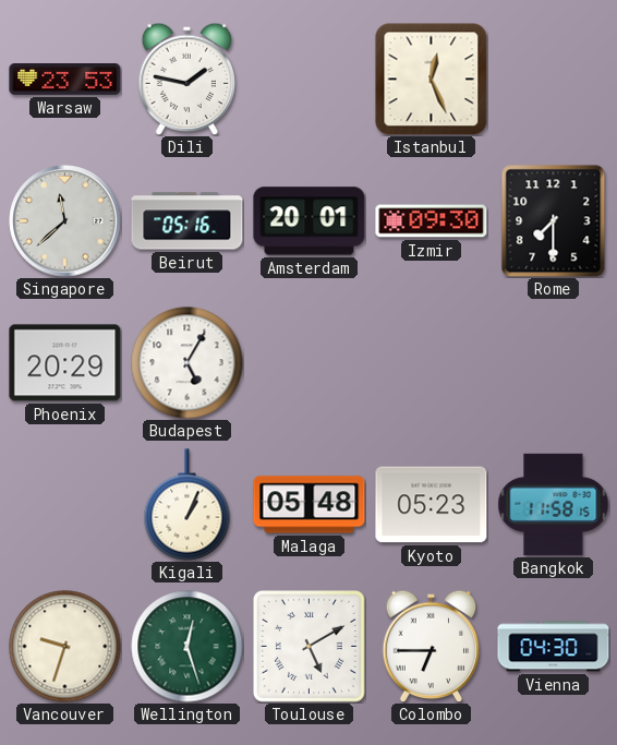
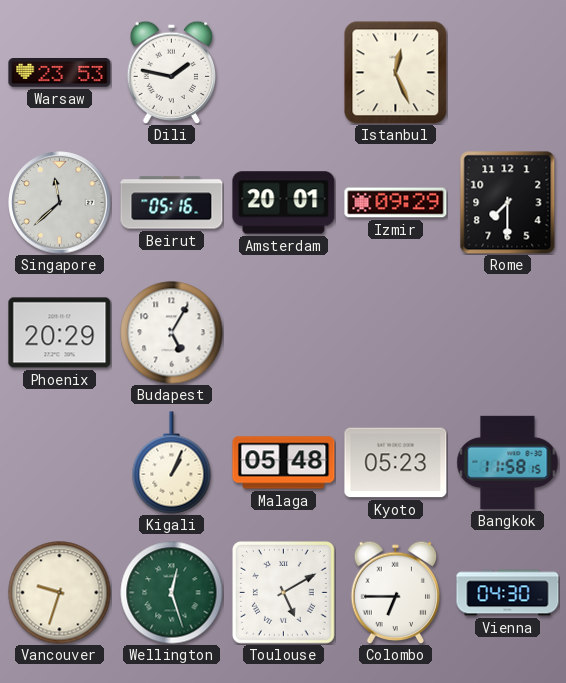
Izmir: 09:30 -> 09:29
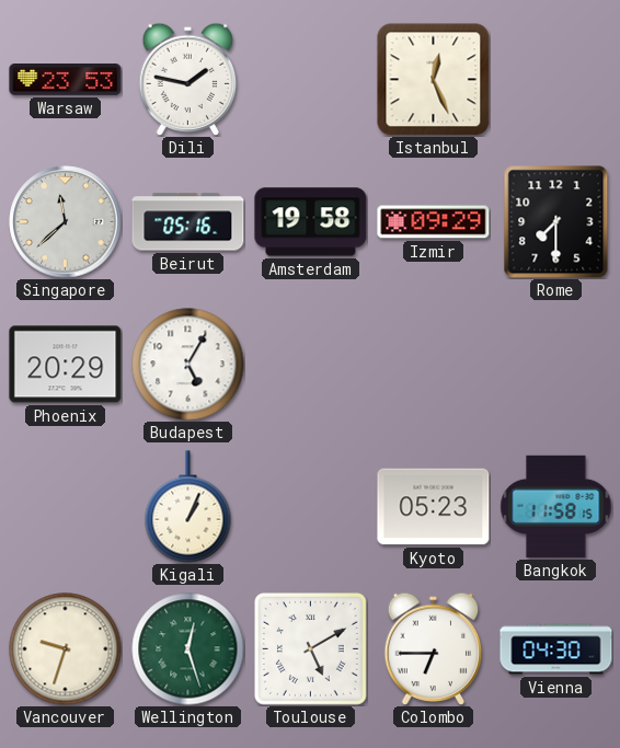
Amsterdam: 20:01 -> 19:58
Malaga: 05:48 -> none
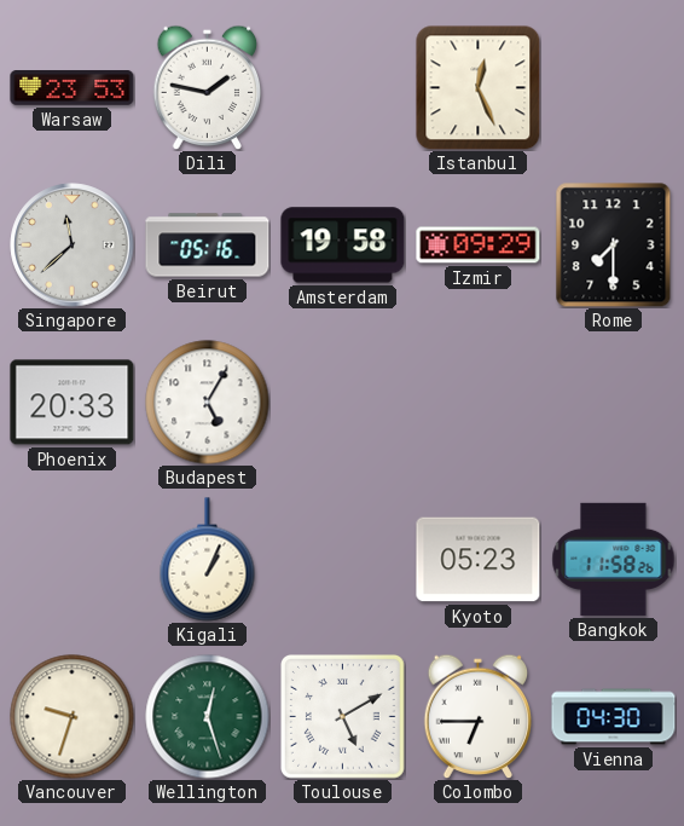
Phoenix: 20:29 -> 20:33
Bangkok: 11:58:15 -> 11:58:26
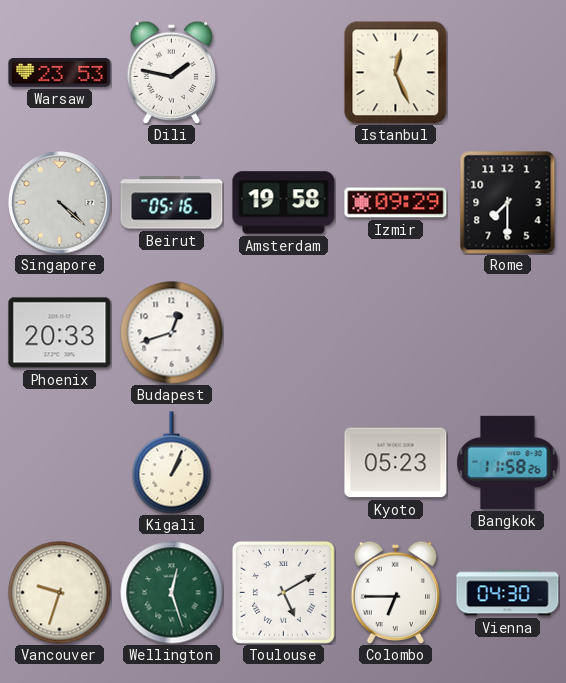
Singapore: 11:38 -> 4:22
Budapest: 5:05 -> 12:42
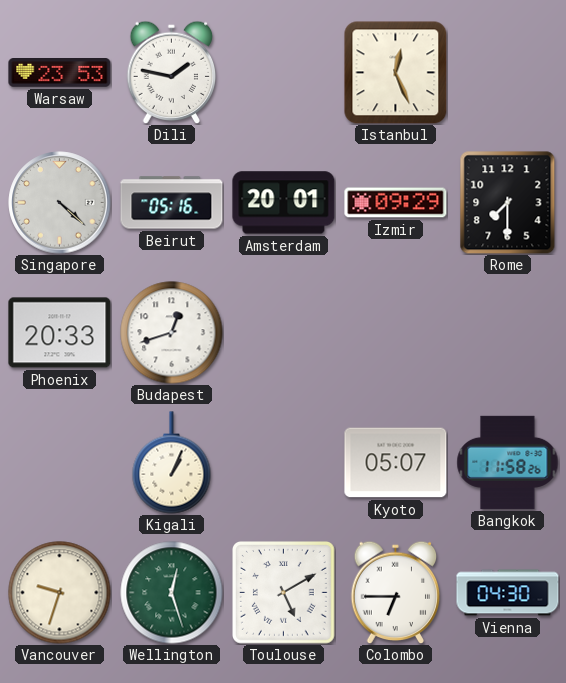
Amsterdam: 19:58 -> 20:01
Kyoto: 05:23 -> 05:07
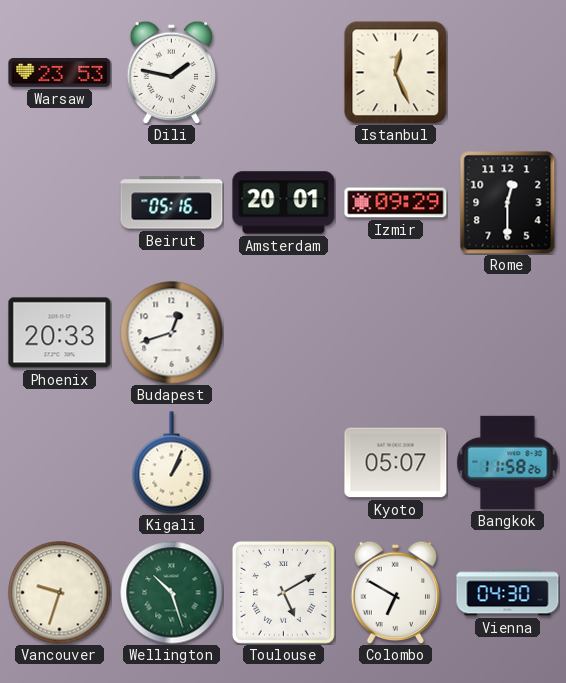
Singapore: 4:22 -> none
Rome: 7:30 -> 12:30
Wellington: 12:27 -> 10:27
Colombo: 6:45 -> 6:50
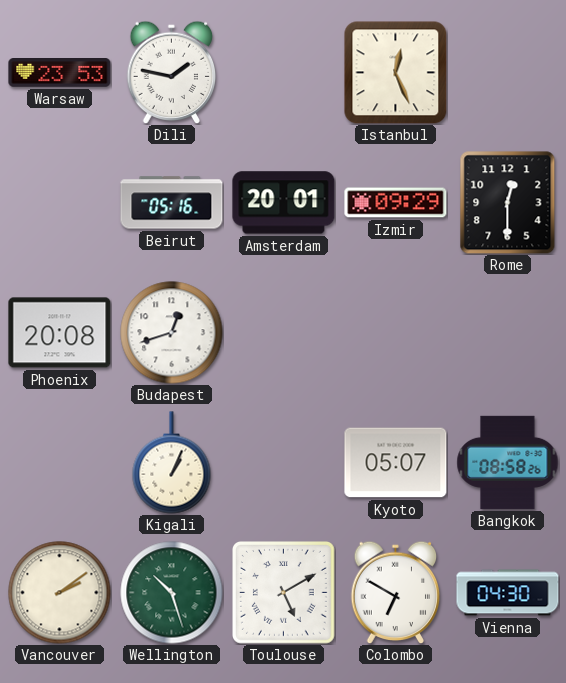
Phoenix: 20:33 -> 20:08
Bangkok: 11:58 -> 08:58
Vancouver: 9:33 -> 2:09
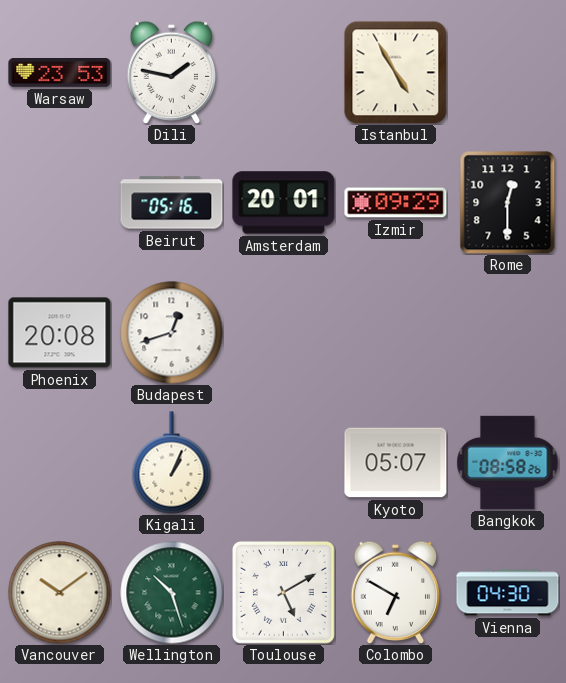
Istanbul: 12:26 -> 4:55
Vancouver: 2:09 -> 10:09
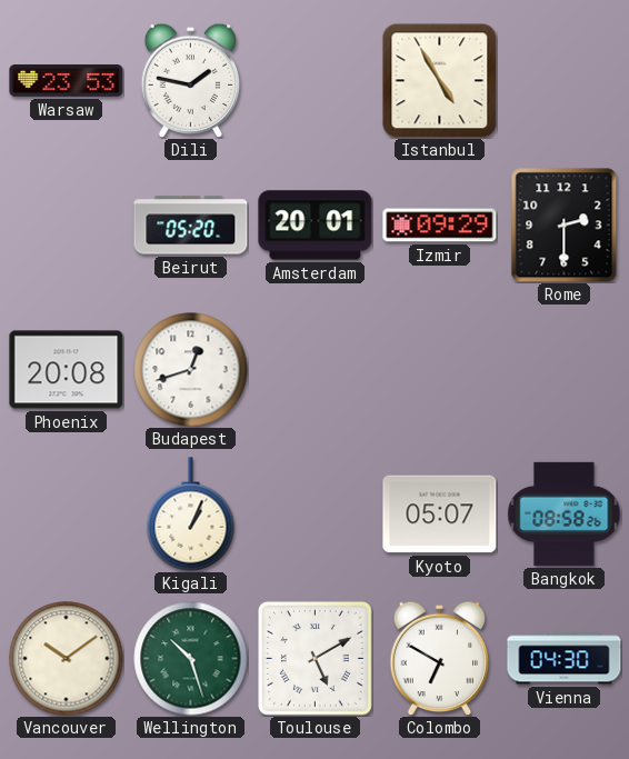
Beirut: 05:16 -> 05:20
Rome: 12:30 -> 2:30
